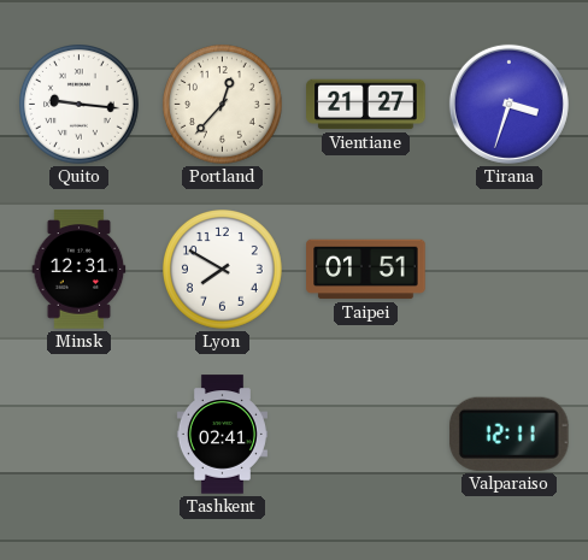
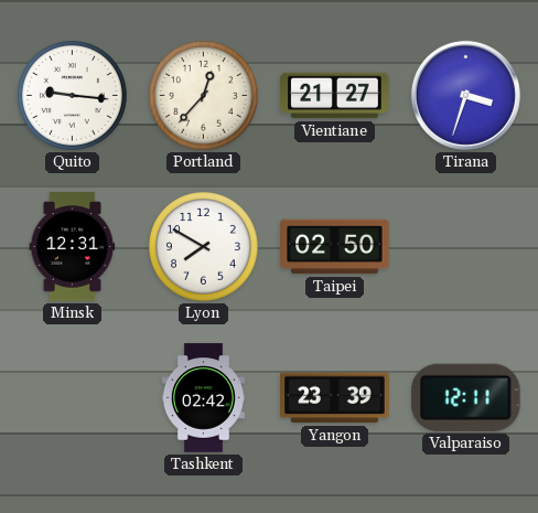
Taipei: 01:51 -> 02:50
Tashkent: 02:41 -> 02:42
Yangon: none -> 23:39
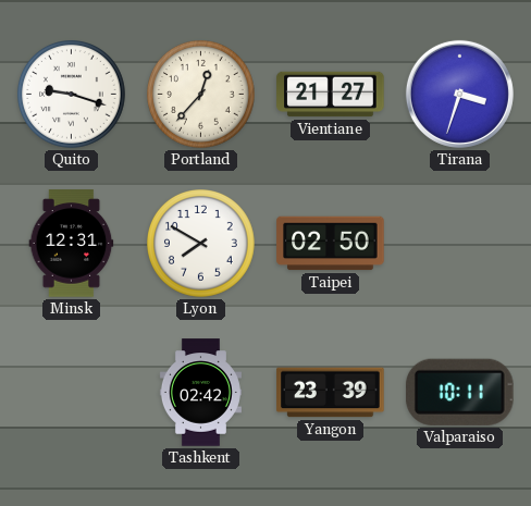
Quito: 9:16 -> 9:18
Valparaiso: 12:11 -> 10:11
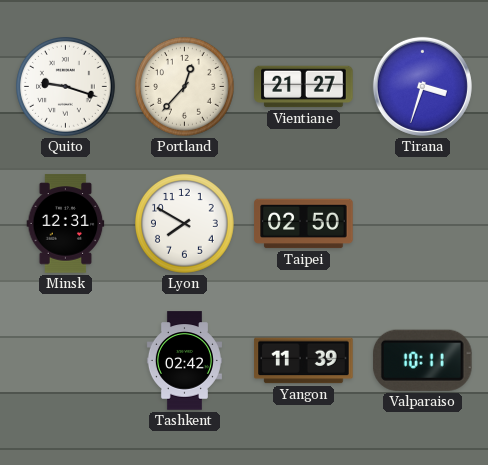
Yangon: 23:39 -> 11:39
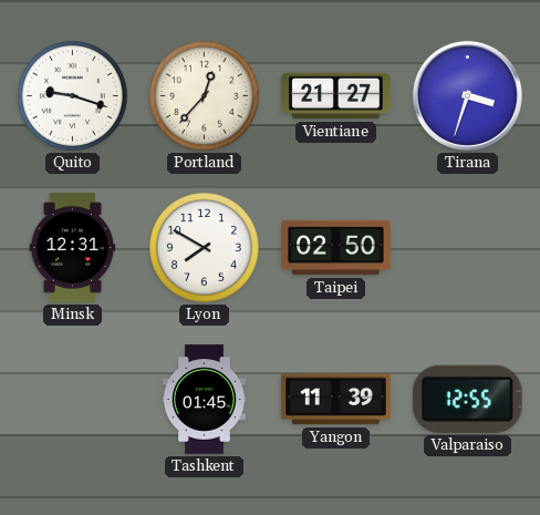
Tashkent: 02:42 -> 01:45
Valparaiso: 10:11 -> 12:55
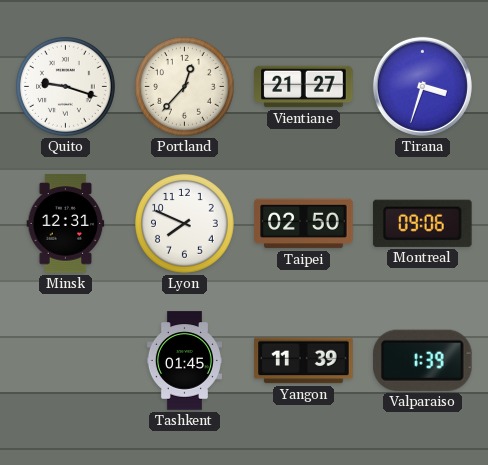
Lyon: 7:50 -> 7:49
Montreal: none -> 09:06
Valparaiso: 12:55 -> 1:39
